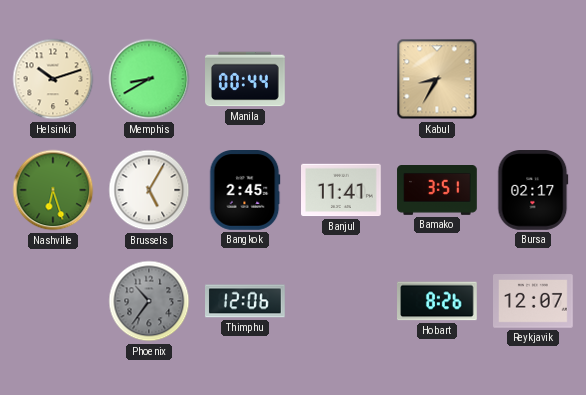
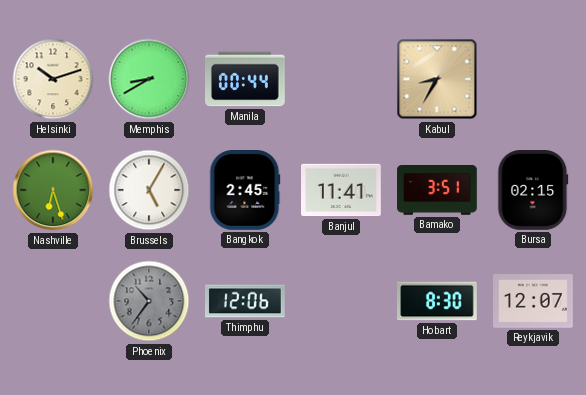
Bursa: 02:17 -> 02:15
Hobart: 8:26 -> 8:30
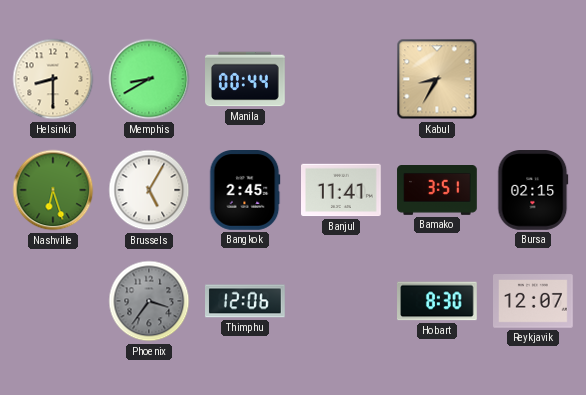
Helsinki: 10:12 -> 8:30
Phoenix: 10:36 -> 3:36
